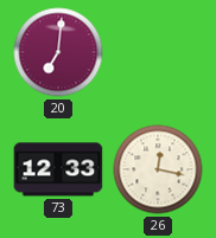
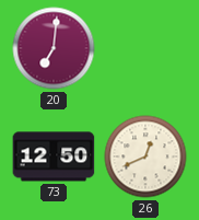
73: 12:33 -> 12:50
26: 12:17 -> 12:41
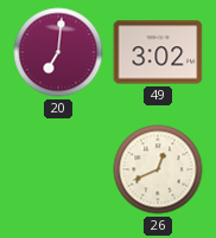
49: none -> 3:02
73: 12:50 -> none
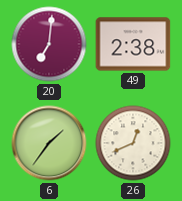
49: 3:02 -> 2:38
6: none -> 1:36
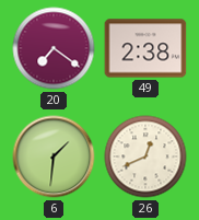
20: 7:01 -> 7:21
6: 1:36 -> 1:31
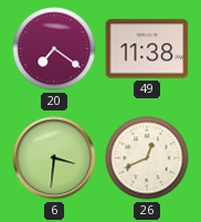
49: 2:38 -> 11:38
6: 1:31 -> 3:31
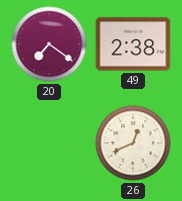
49: 11:38 -> 2:38
6: 3:31 -> none
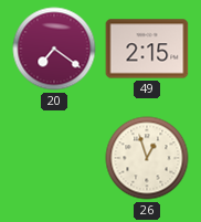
49: 2:38 -> 2:15
26: 12:41 -> 12:57
